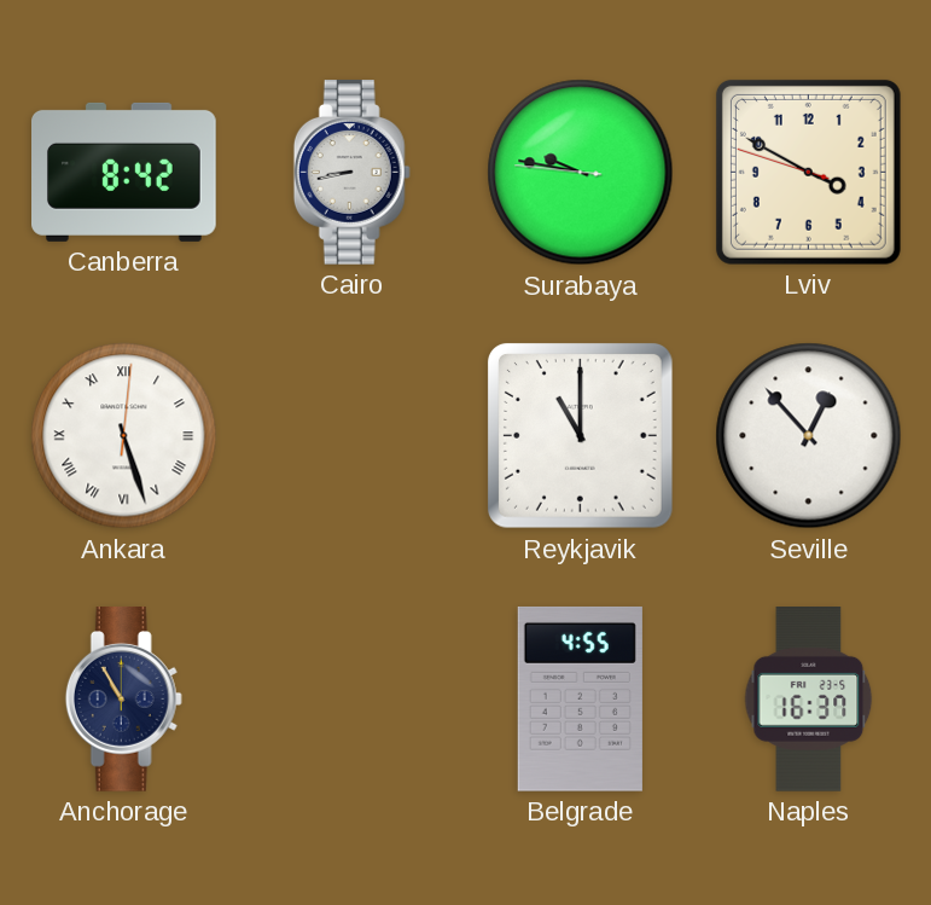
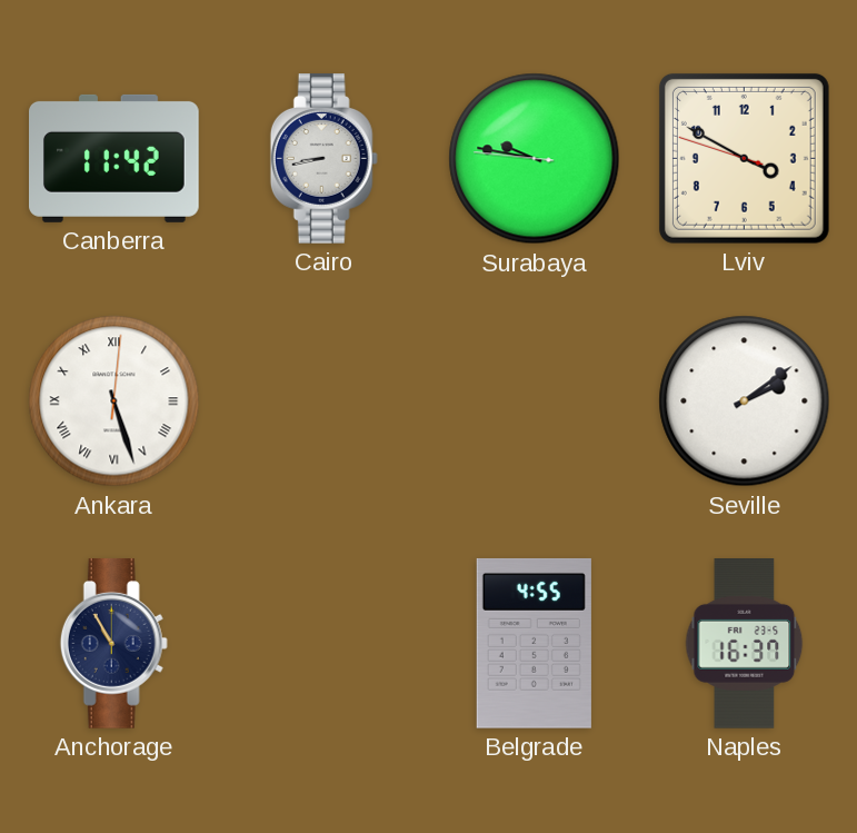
Canberra: 8:42 -> 11:42
Reykjavik: 11:00 -> none
Seville: 12:53 -> 2:09
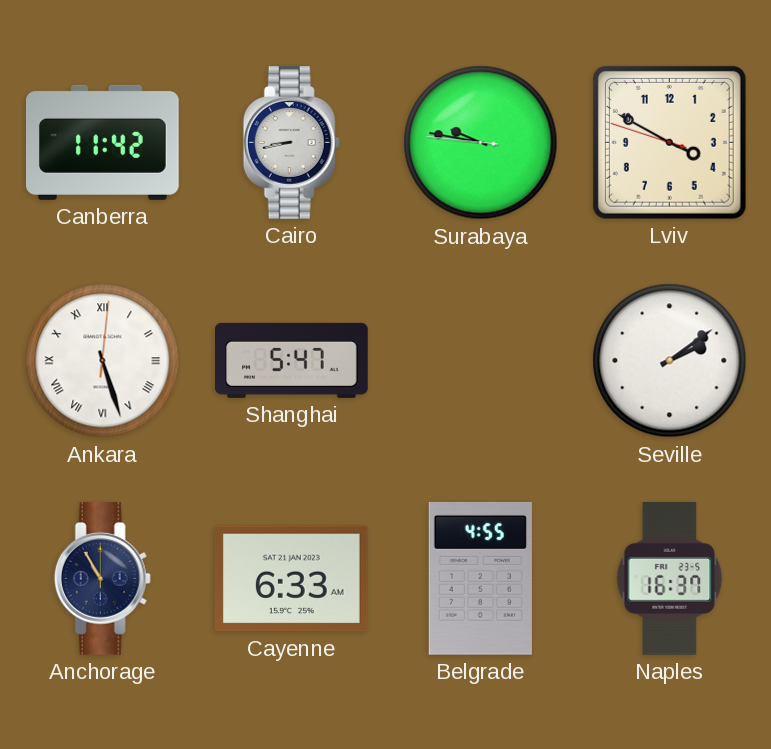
Shanghai: none -> 5:47
Cayenne: none -> 6:33
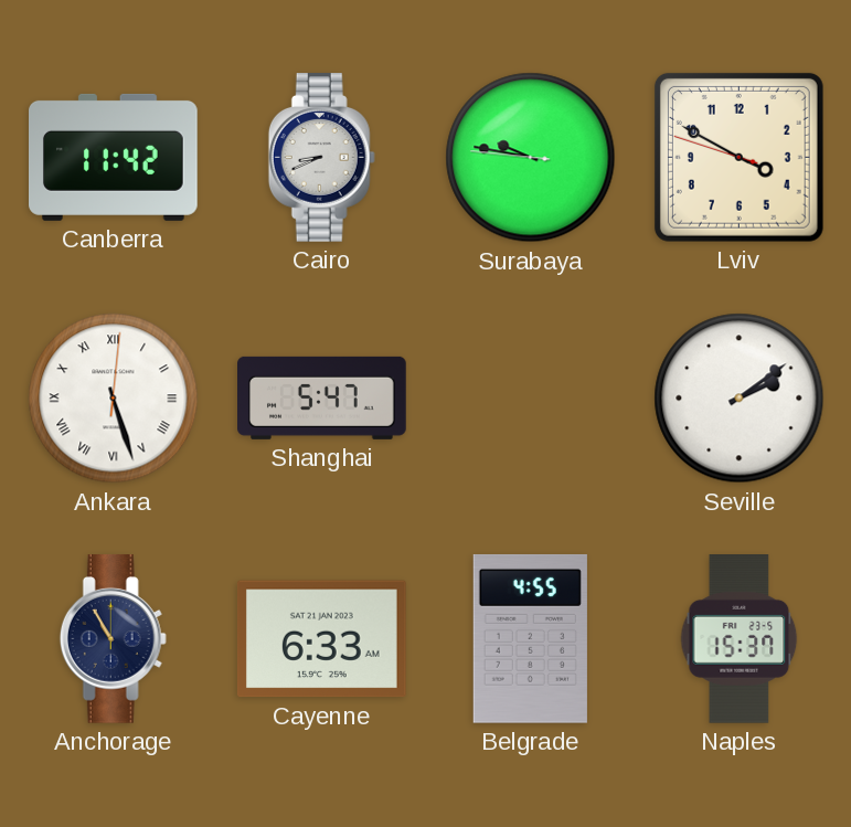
Cairo: 8:43 -> 8:41
Naples: 16:37 -> 15:37
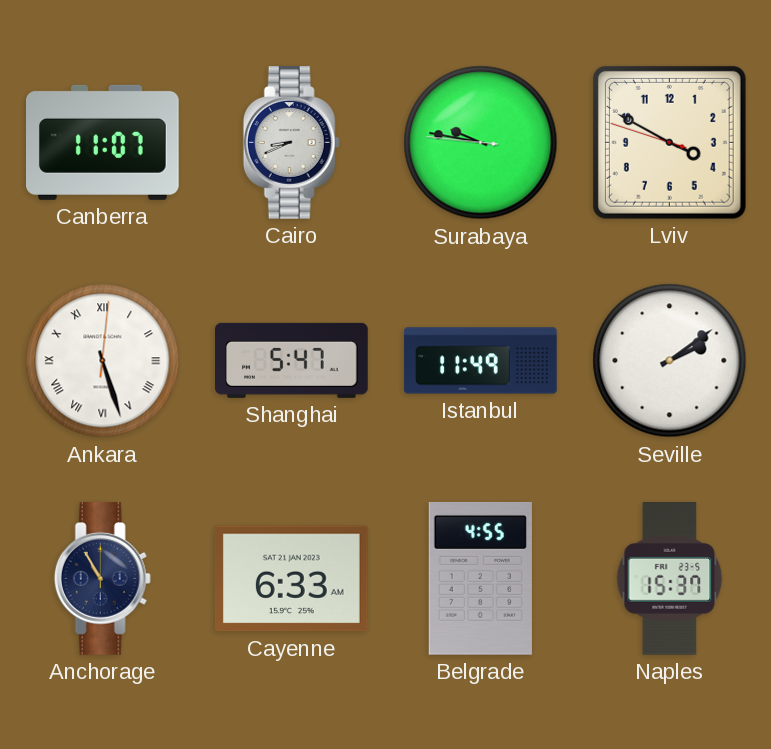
Canberra: 11:42 -> 11:07
Istanbul: none -> 11:49
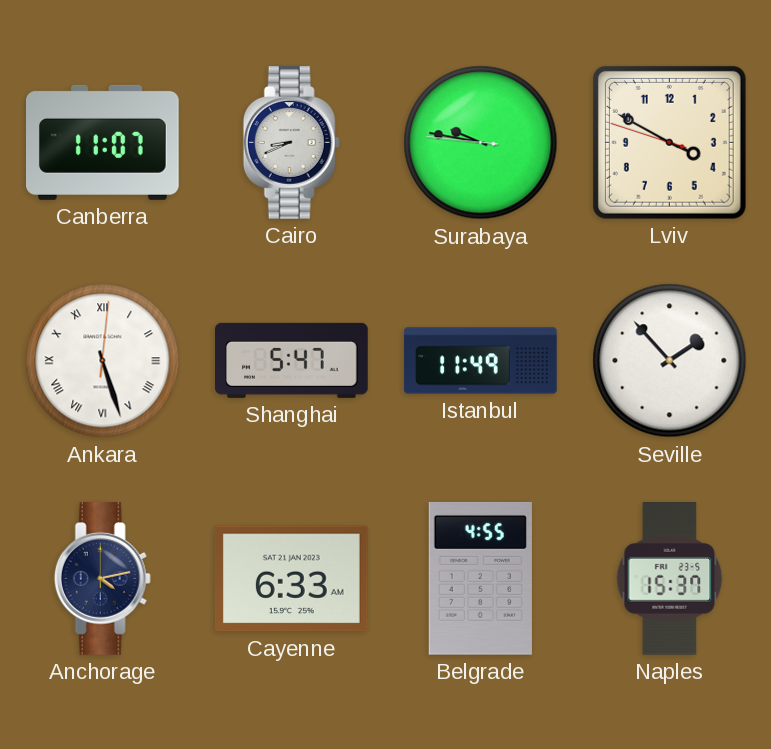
Seville: 2:09 -> 1:53
Anchorage: 10:55 -> 4:13
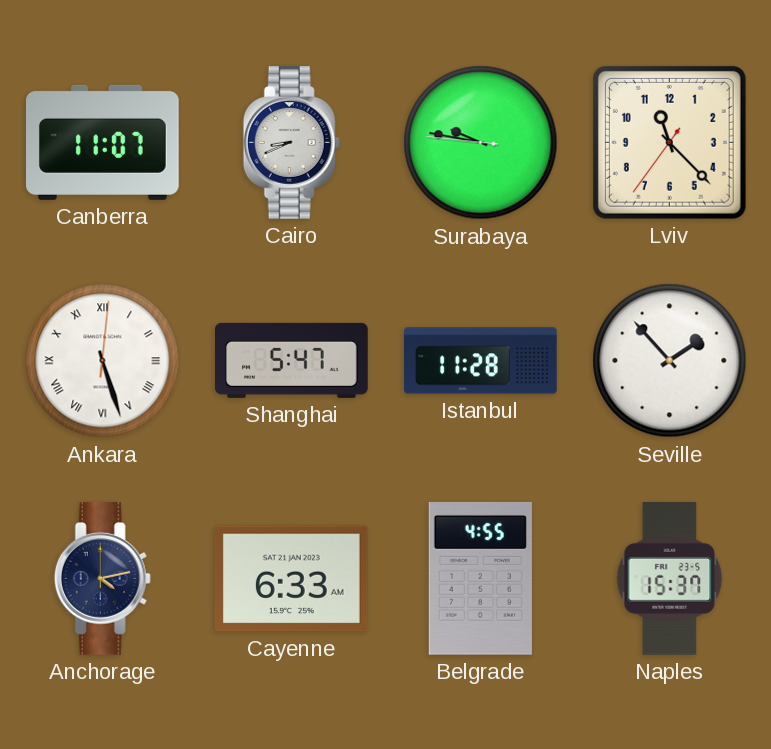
Lviv: 3:49 -> 11:22
Istanbul: 11:49 -> 11:28
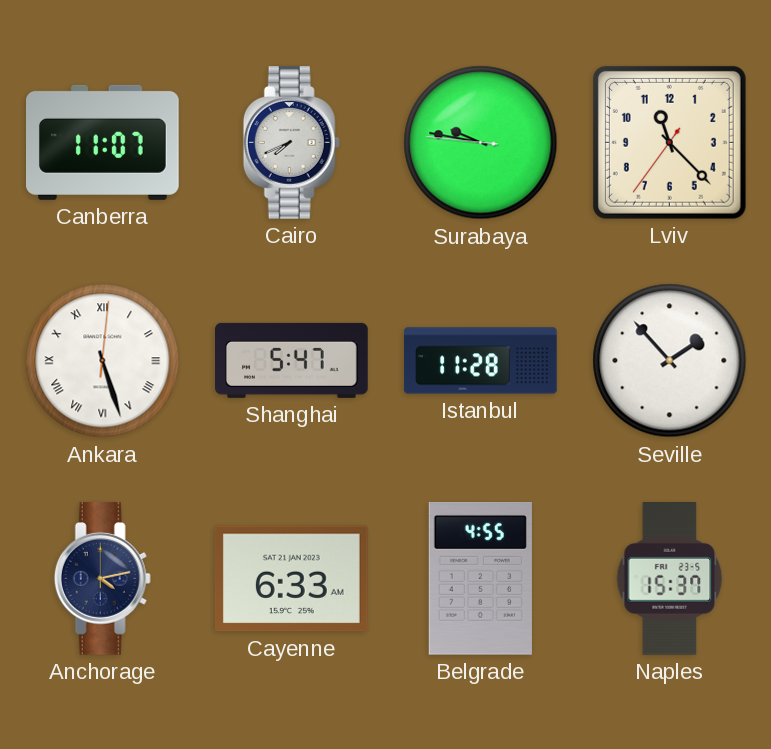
Cairo: 8:41 -> 7:41
